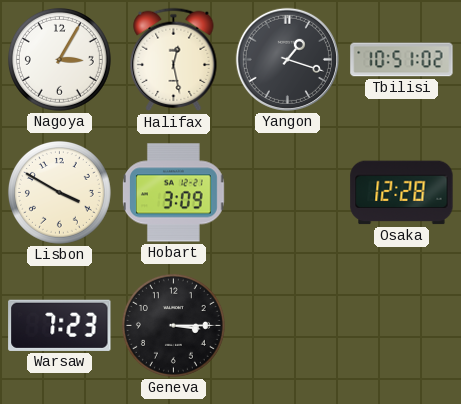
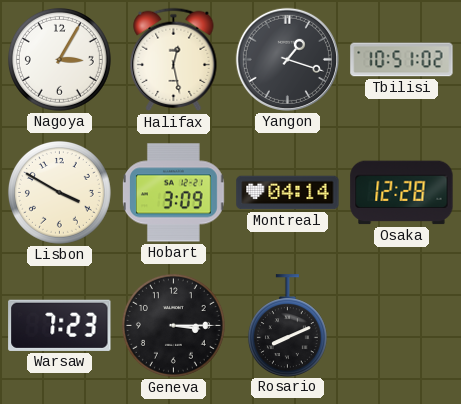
Montreal: none -> 04:14
Rosario: none -> 8:11
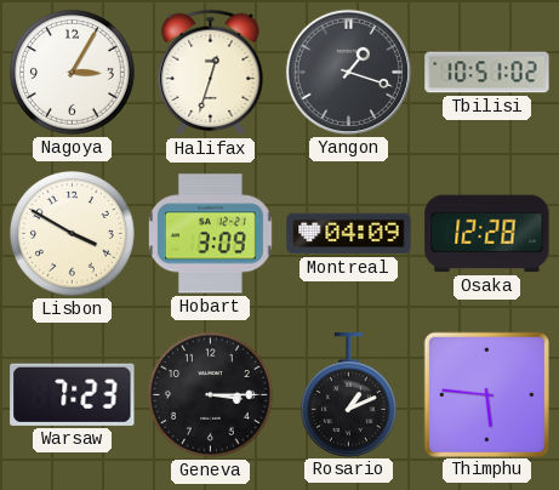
Halifax: 12:28 -> 12:33
Montreal: 04:14 -> 04:09
Rosario: 8:11 -> 1:11
Thimphu: none -> 5:46
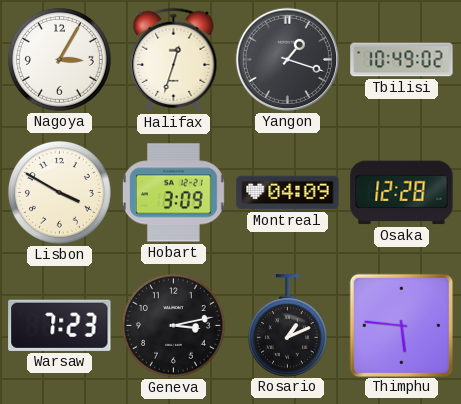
Tbilisi: 10:51 -> 10:49
Geneva: 3:15 -> 3:13
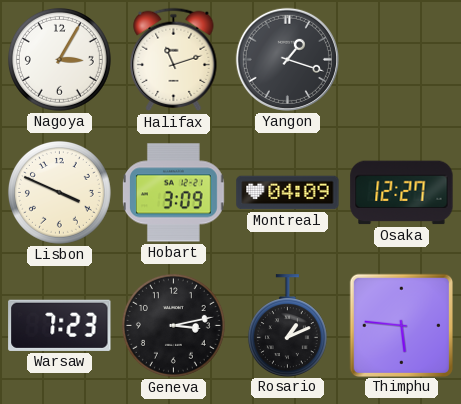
Halifax: 12:33 -> 11:12
Tbilisi: 10:49 -> none
Lisbon: 3:50 -> 3:49
Osaka: 12:28 -> 12:27
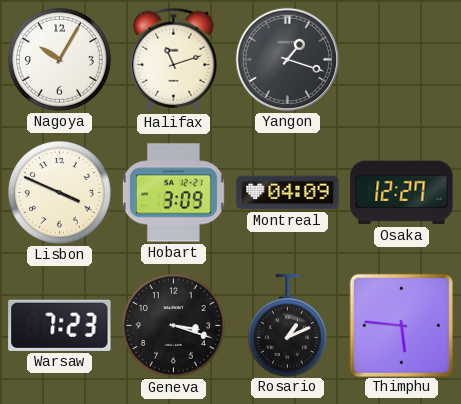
Nagoya: 3:05 -> 10:05
Geneva: 3:13 -> 3:18
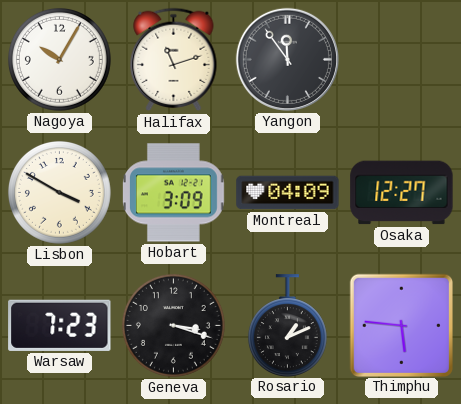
Yangon: 1:18 -> 11:54
Lisbon: 3:49 -> 3:50
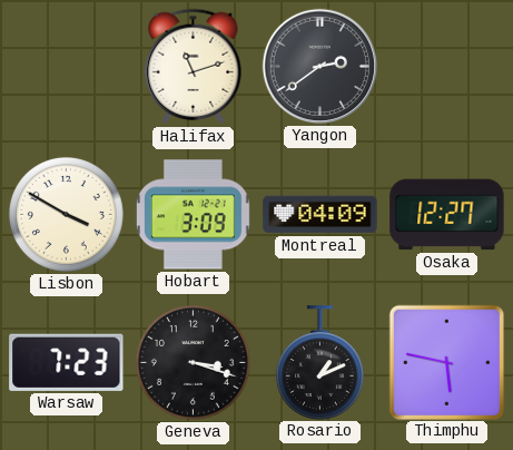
Nagoya: 10:05 -> none
Yangon: 11:54 -> 2:39
Thimphu: 5:46 -> 5:47
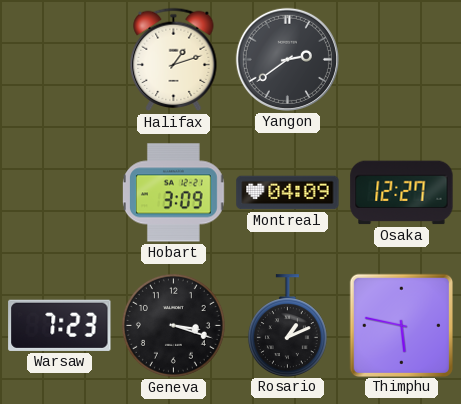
Halifax: 11:12 -> 1:12
Lisbon: 3:50 -> none
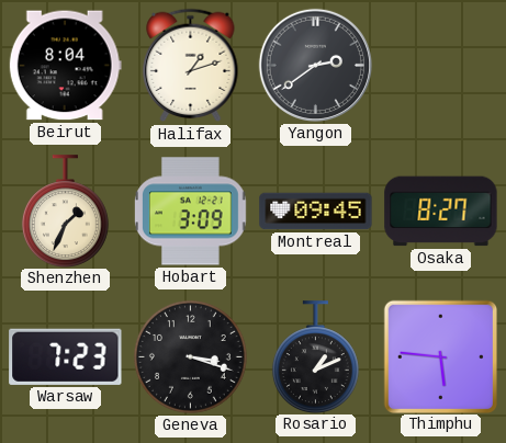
Beirut: none -> 8:04
Shenzhen: none -> 1:34
Montreal: 04:09 -> 09:45
Osaka: 12:27 -> 8:27
Thimphu: 5:47 -> 5:46
